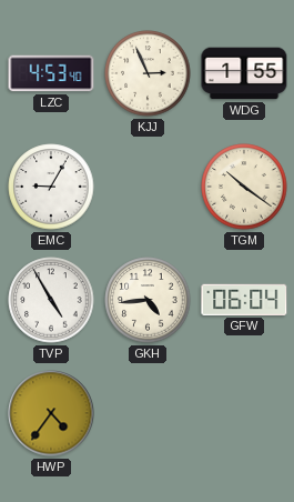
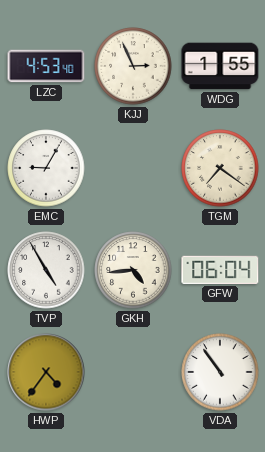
TGM: 10:21 -> 7:21
VDA: none -> 10:54
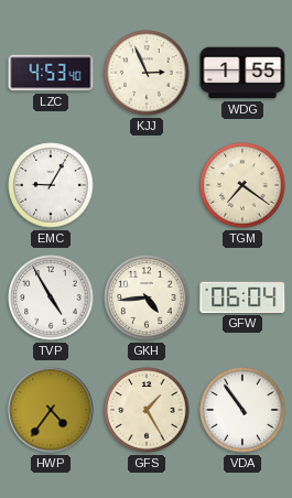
GFS: none -> 1:25
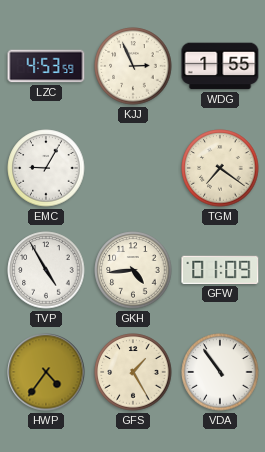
LZC: 4:53:40 -> 4:53:59
GFW: 06:04 -> 01:09
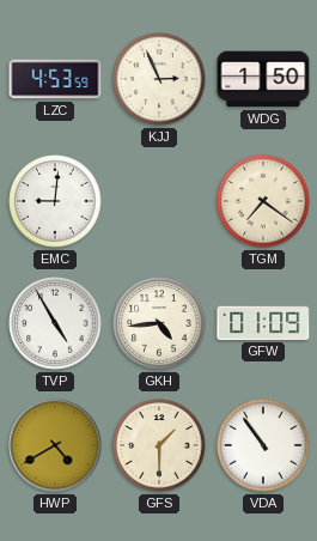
WDG: 1:55 -> 1:50
EMC: 9:05 -> 9:01
HWP: 4:36 -> 4:40
GFS: 1:25 -> 1:30
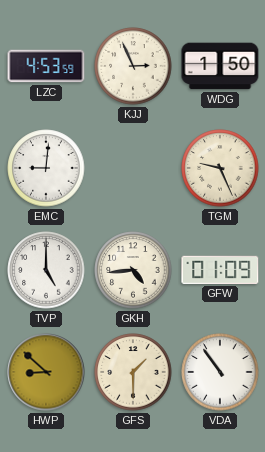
TGM: 7:21 -> 9:26
TVP: 4:55 -> 5:00
HWP: 4:40 -> 8:52
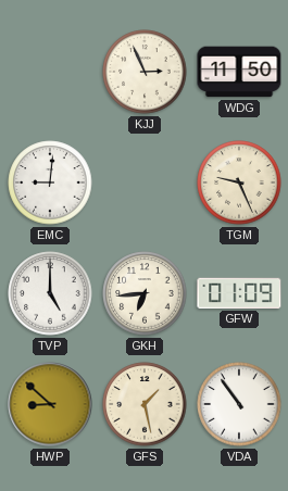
LZC: 4:53 -> none
WDG: 1:50 -> 11:50
GKH: 4:44 -> 6:44
GFS: 1:30 -> 1:28
